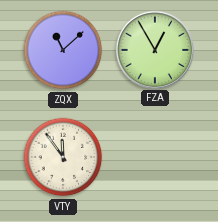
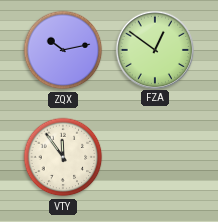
ZQX: 11:08 -> 10:13
FZA: 12:55 -> 12:51
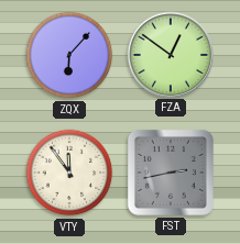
ZQX: 10:13 -> 6:07
FST: none -> 2:43
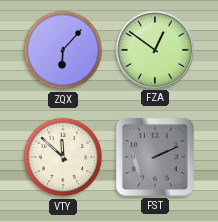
VTY: 11:54 -> 11:52
FST: 2:43 -> 2:11
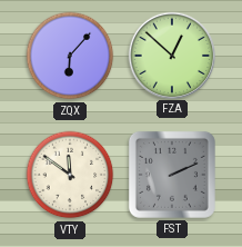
FZA: 12:51 -> 12:52
VTY: 11:52 -> 11:51
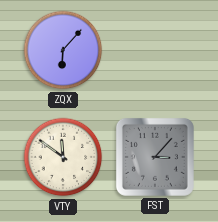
FZA: 12:52 -> none
FST: 2:11 -> 3:07
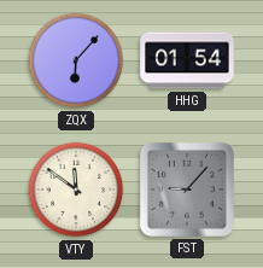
HHG: none -> 01:54
FST: 3:07 -> 9:07
